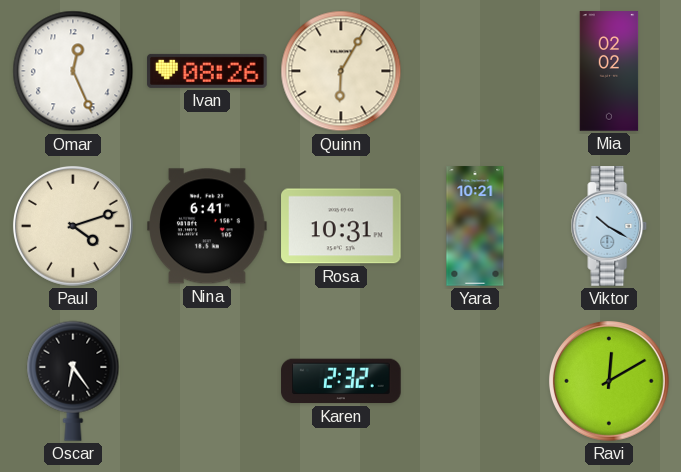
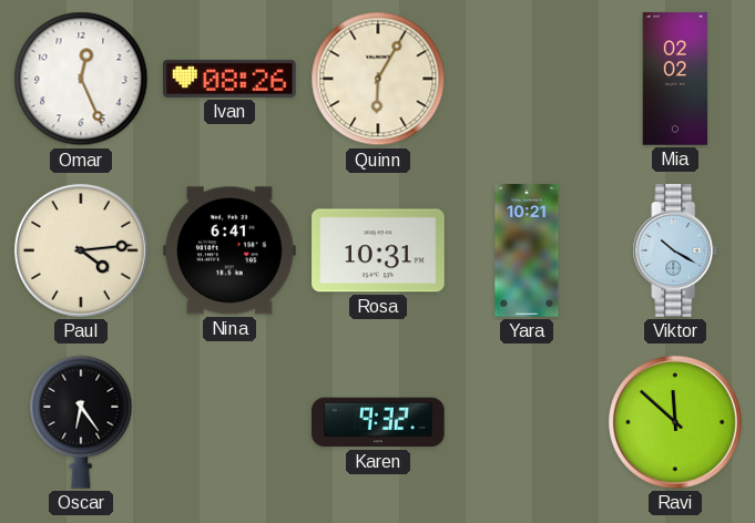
Paul: 4:12 -> 4:14
Karen: 2:32 -> 9:32
Ravi: 12:10 -> 11:52
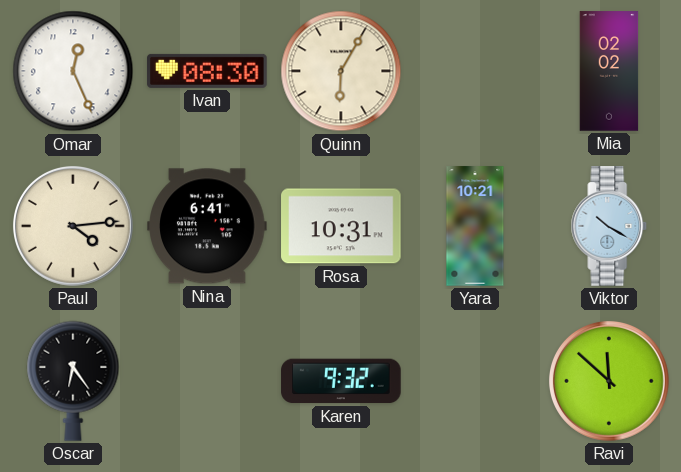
Ivan: 08:26 -> 08:30
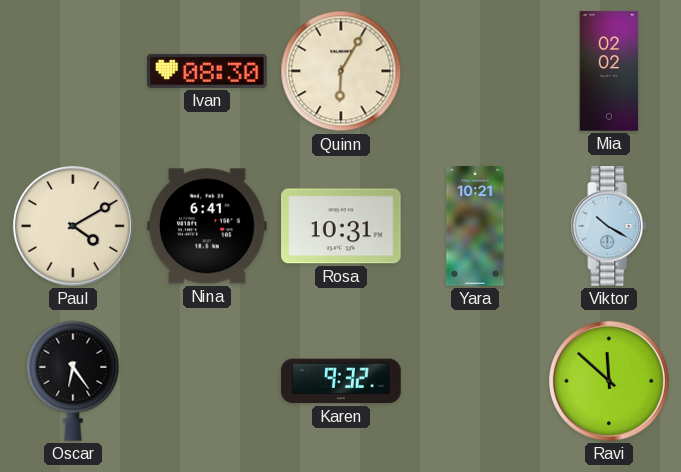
Omar: 12:26 -> none
Paul: 4:14 -> 4:10
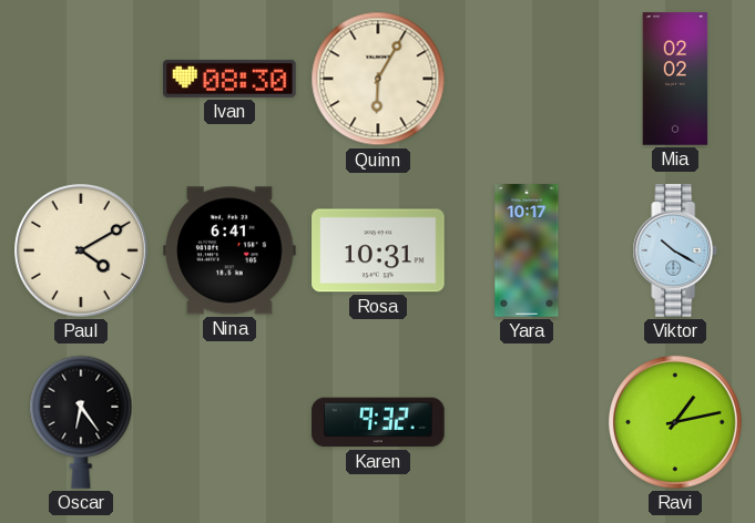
Yara: 10:21 -> 10:17
Ravi: 11:52 -> 1:13
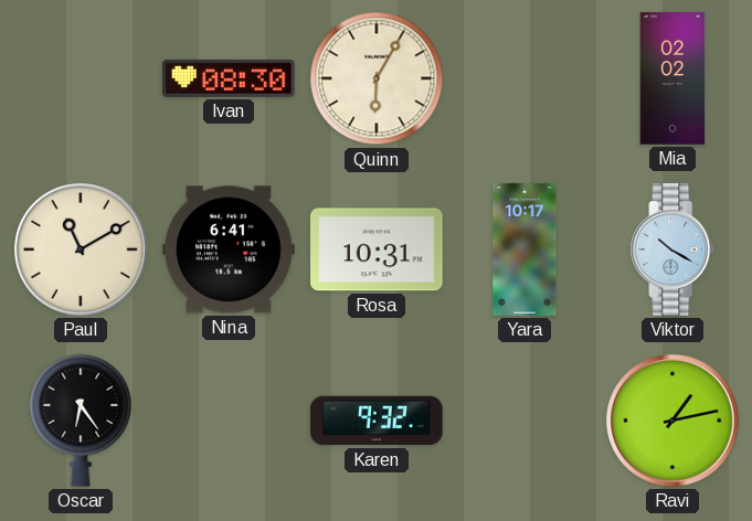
Paul: 4:10 -> 11:10
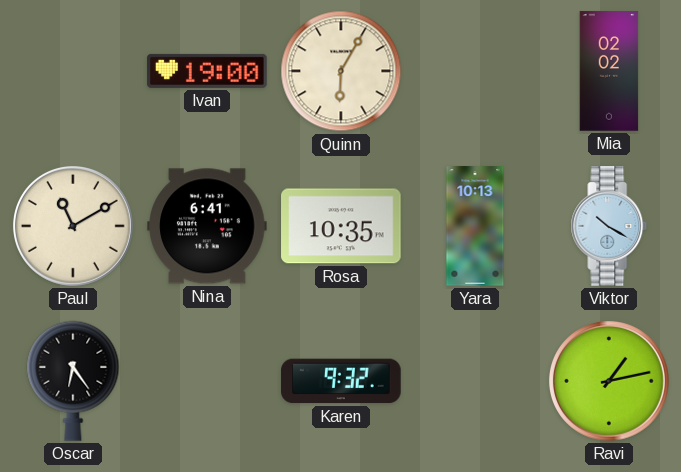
Ivan: 08:30 -> 19:00
Rosa: 10:31 -> 10:35
Yara: 10:17 -> 10:13
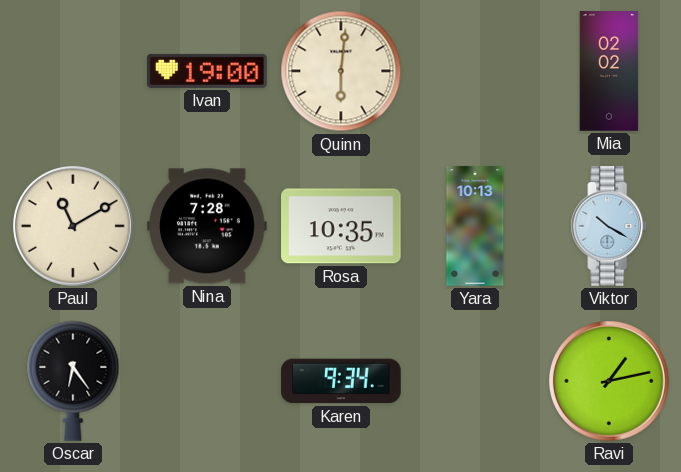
Quinn: 6:05 -> 6:01
Nina: 6:41 -> 7:28
Karen: 9:32 -> 9:34
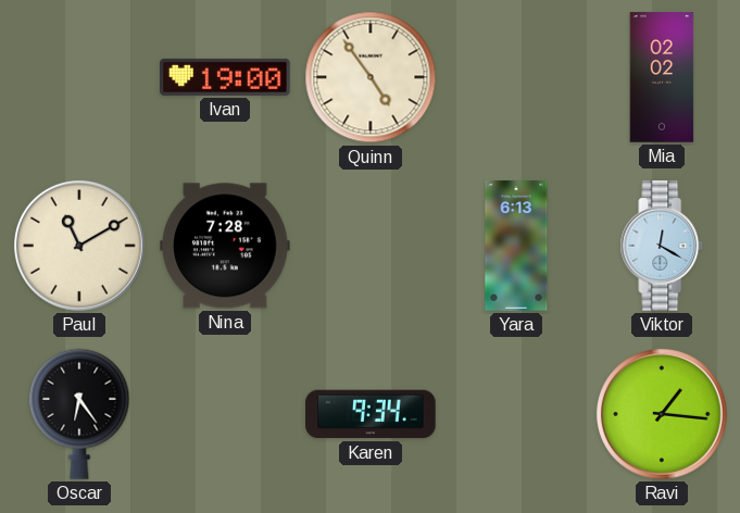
Quinn: 6:01 -> 4:54
Rosa: 10:35 -> none
Yara: 10:13 -> 6:13
Viktor: 10:20 -> 12:20
Ravi: 1:13 -> 1:16
